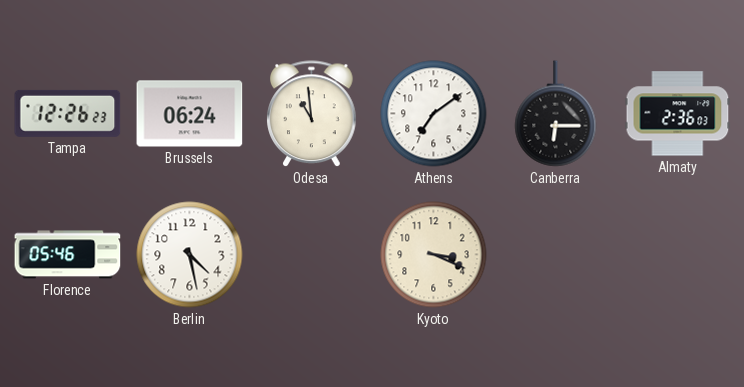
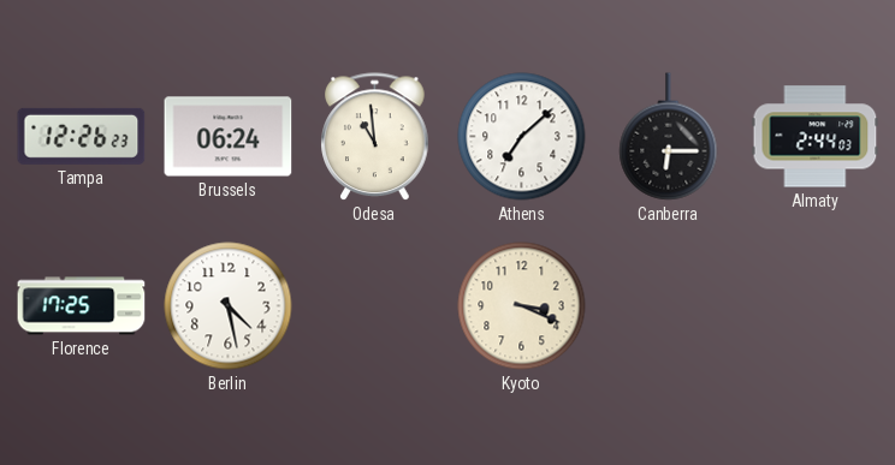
Athens: 7:09 -> 7:08
Almaty: 2:36 -> 2:44
Florence: 05:46 -> 17:25
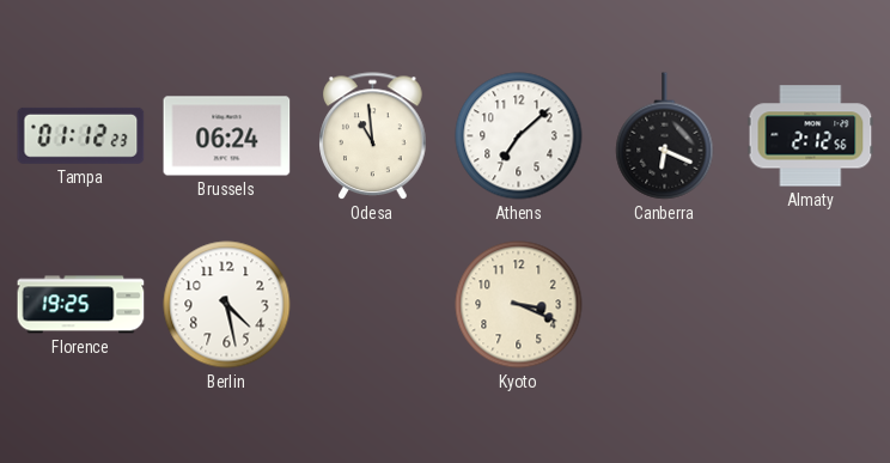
Tampa: 12:26 -> 01:12
Canberra: 6:15 -> 6:19
Almaty: 2:44 -> 2:12
Florence: 17:25 -> 19:25
